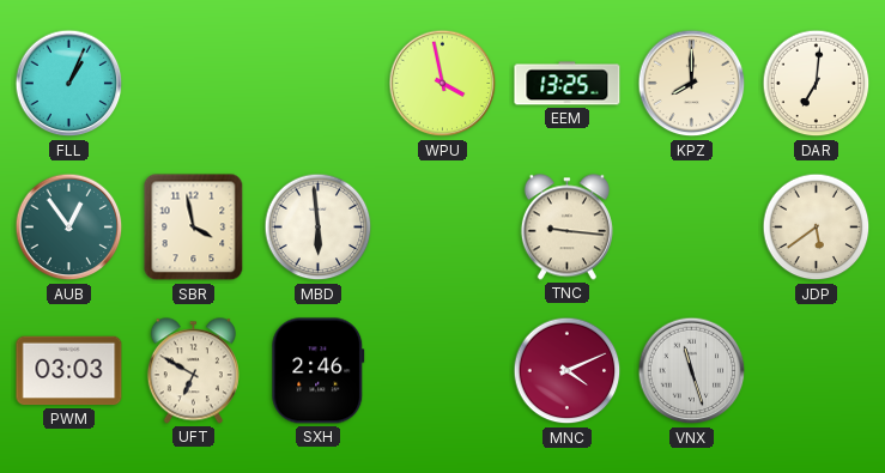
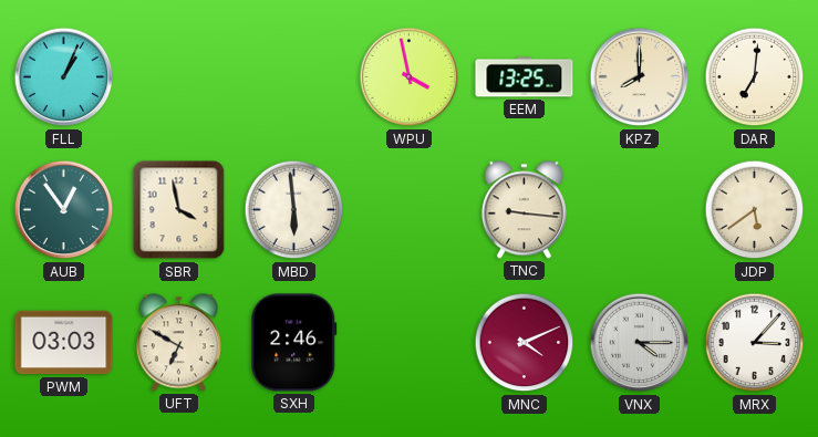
VNX: 11:27 -> 4:15
MRX: none -> 3:07
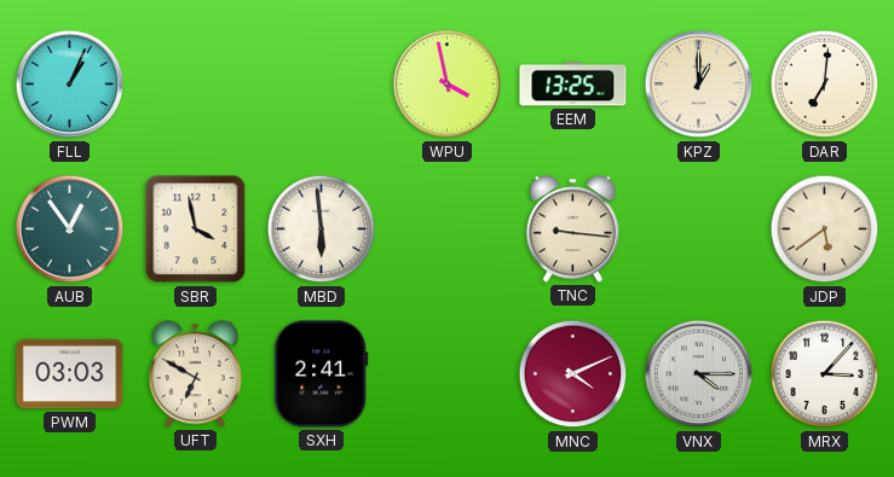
KPZ: 8:00 -> 1:00
SXH: 2:46 -> 2:41
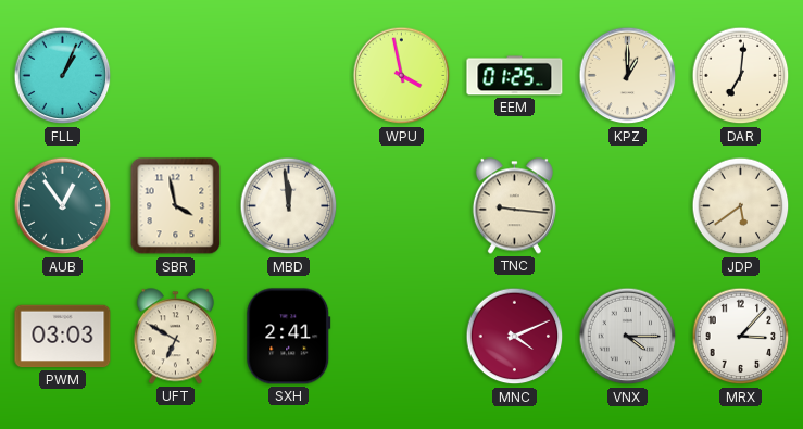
EEM: 13:25 -> 01:25
MBD: 5:59 -> 11:59
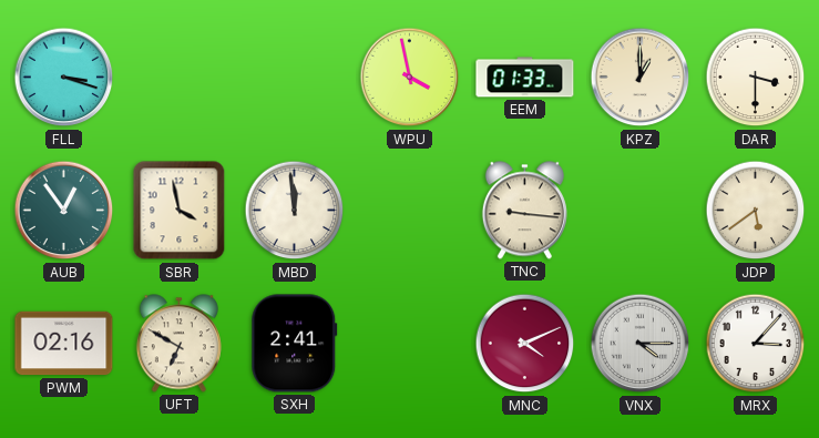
FLL: 1:04 -> 3:18
EEM: 01:25 -> 01:33
DAR: 7:01 -> 3:30
PWM: 03:03 -> 02:16
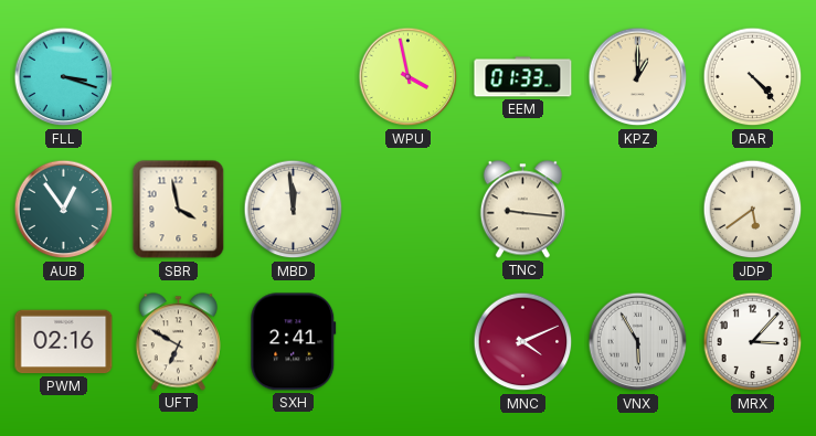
DAR: 3:30 -> 4:23
VNX: 4:15 -> 5:55
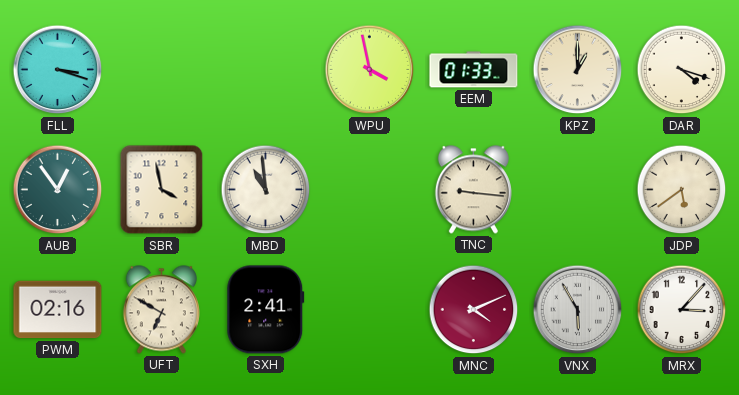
DAR: 4:23 -> 4:18
MBD: 11:59 -> 10:59
